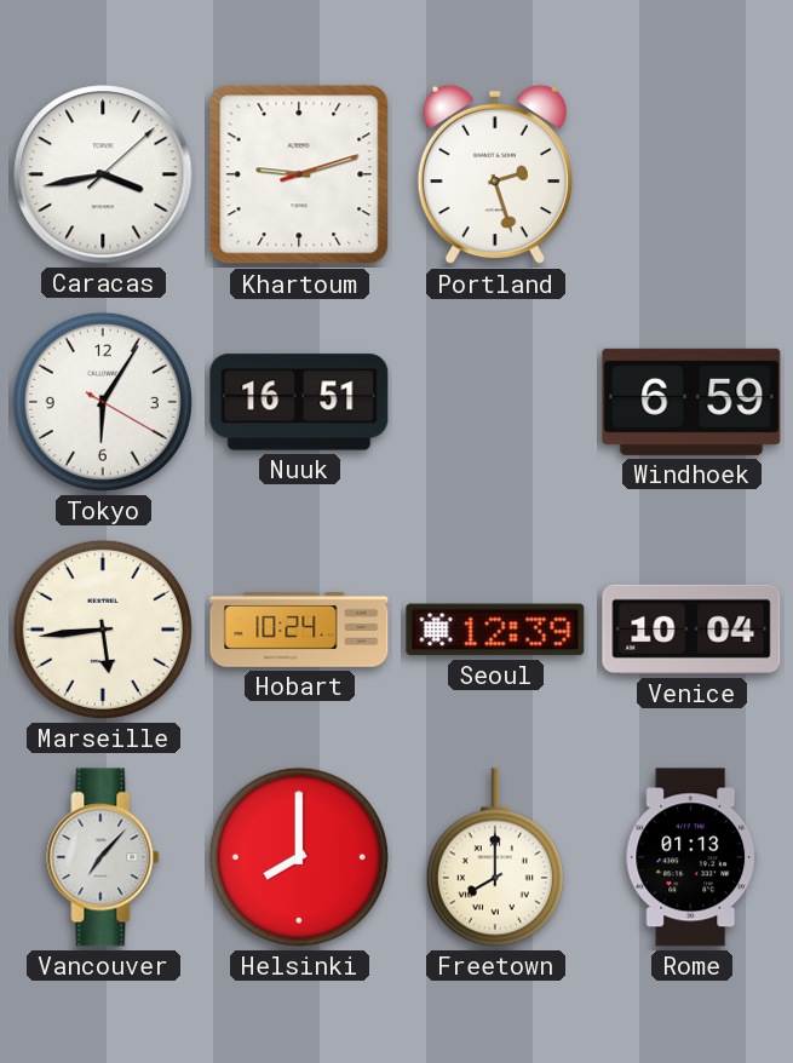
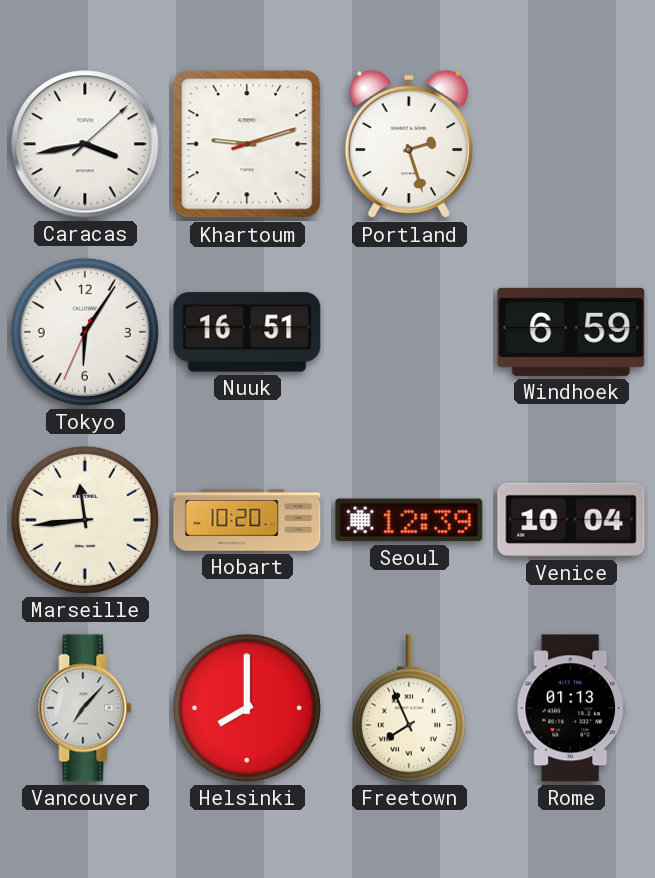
Tokyo: 6:05:20 -> 6:05:34
Marseille: 5:44 -> 11:44
Hobart: 10:24 -> 10:20
Freetown: 8:00 -> 7:56
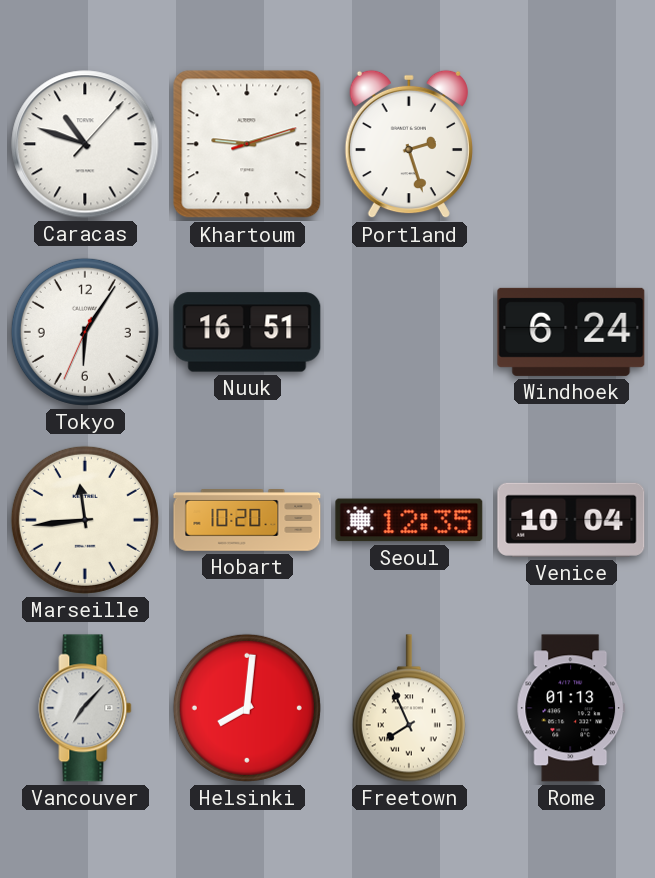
Caracas: 3:43 -> 10:48
Windhoek: 6:59 -> 6:24
Seoul: 12:39 -> 12:35
Helsinki: 8:00 -> 8:01
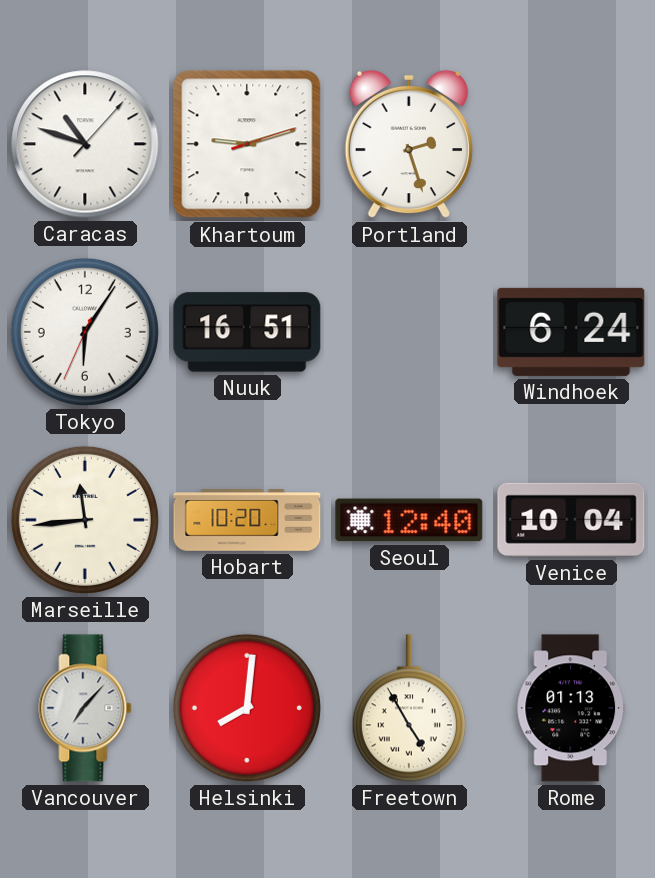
Seoul: 12:35 -> 12:40
Freetown: 7:56 -> 4:55
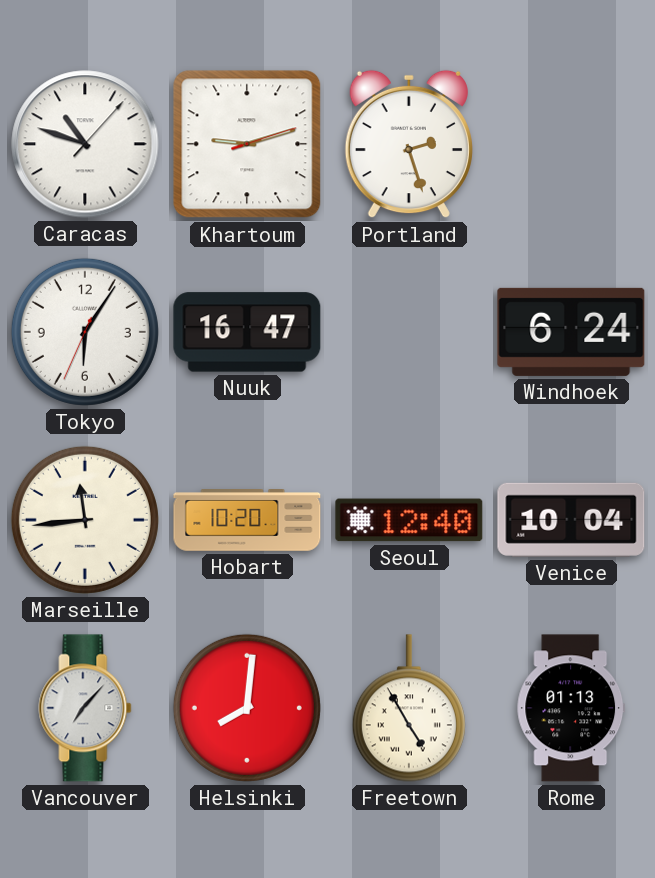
Nuuk: 16:51 -> 16:47
